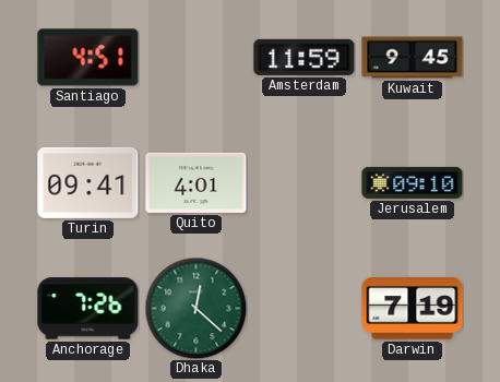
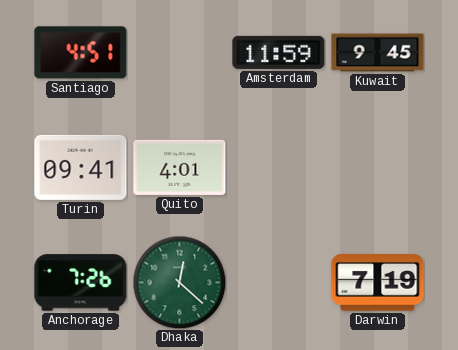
Jerusalem: 09:10 -> none
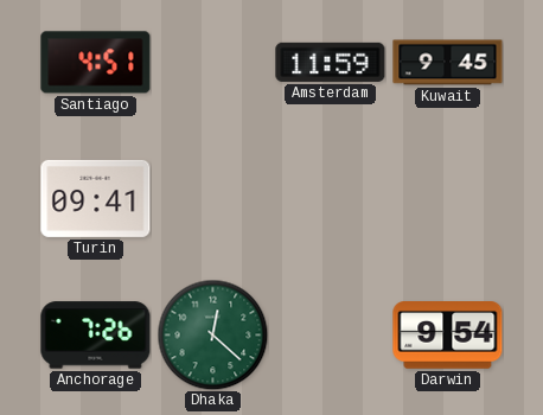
Quito: 4:01 -> none
Darwin: 7:19 -> 9:54
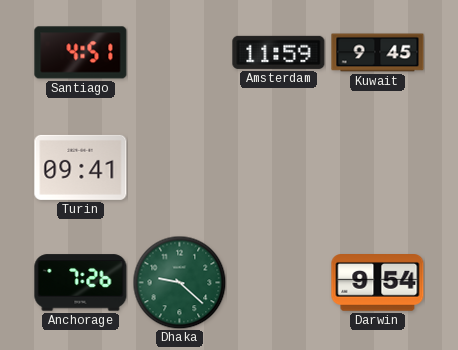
Dhaka: 12:22 -> 9:22
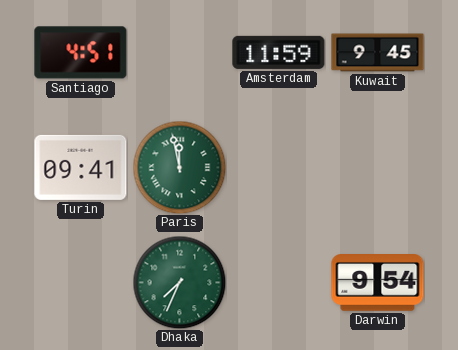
Paris: none -> 11:58
Anchorage: 7:26 -> none
Dhaka: 9:22 -> 7:34
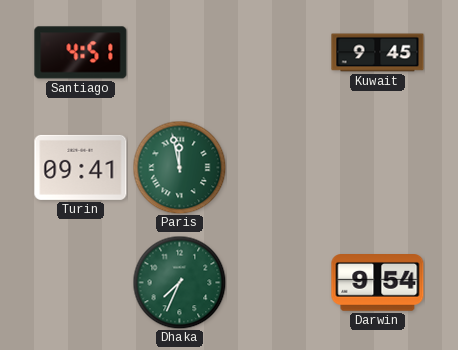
Amsterdam: 11:59 -> none
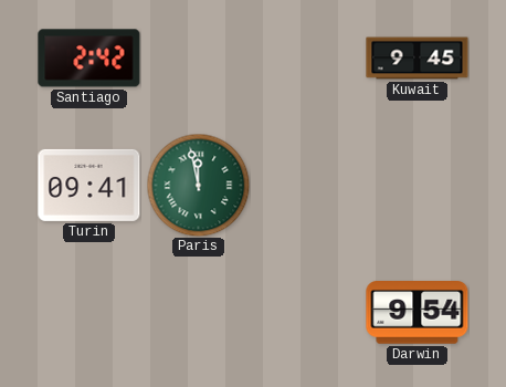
Santiago: 4:51 -> 2:42
Dhaka: 7:34 -> none
